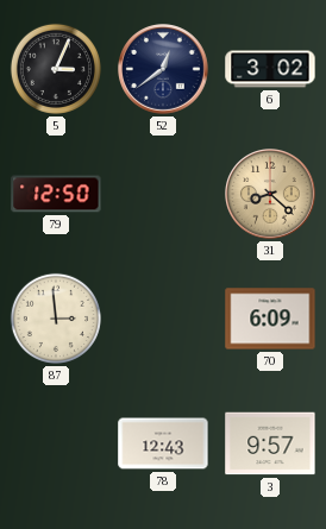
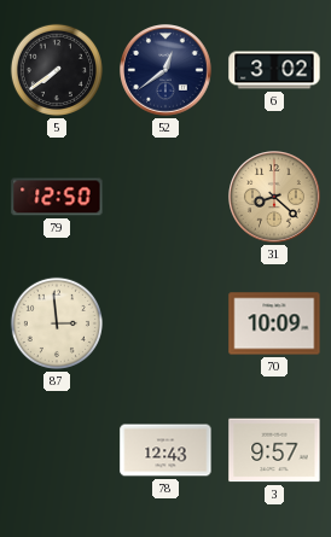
5: 3:04 -> 7:39
70: 6:09 -> 10:09
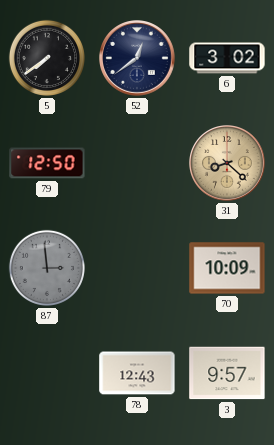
87 dial: cream -> grey
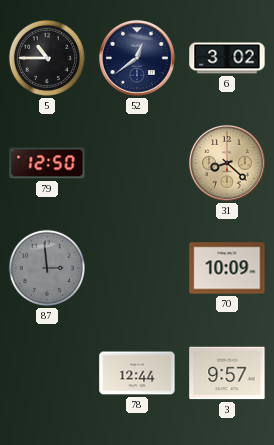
5: 7:39 -> 10:45
78: 12:43 -> 12:44
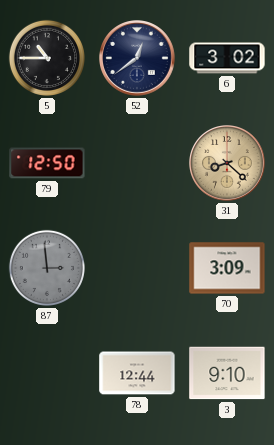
70: 10:09 -> 3:09
3: 9:57 -> 9:10
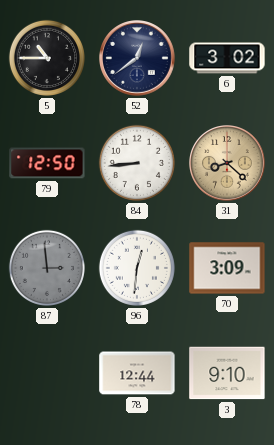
84: none -> 8:44
96: none -> 12:31
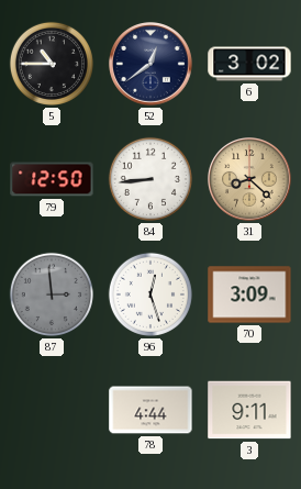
96: 12:31 -> 12:27
78: 12:44 -> 4:44
3: 9:10 -> 9:11
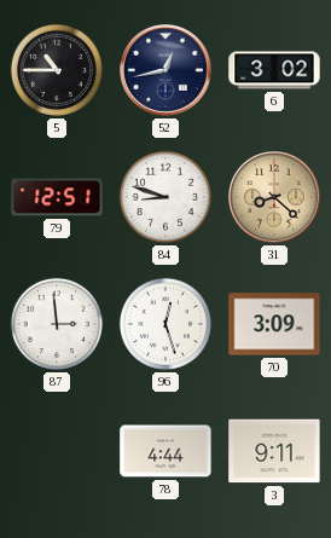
52: 12:39 -> 12:43
79: 12:50 -> 12:51
84: 8:44 -> 8:48
87 dial: grey -> white
